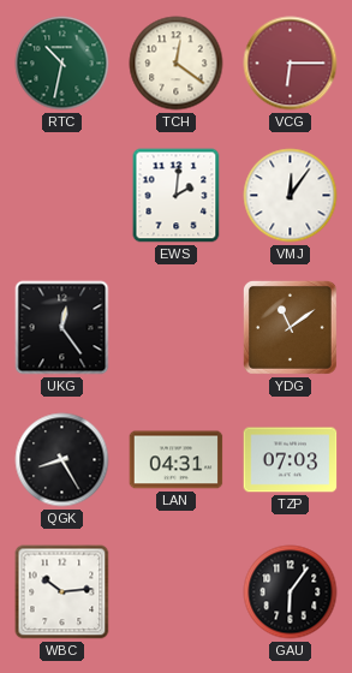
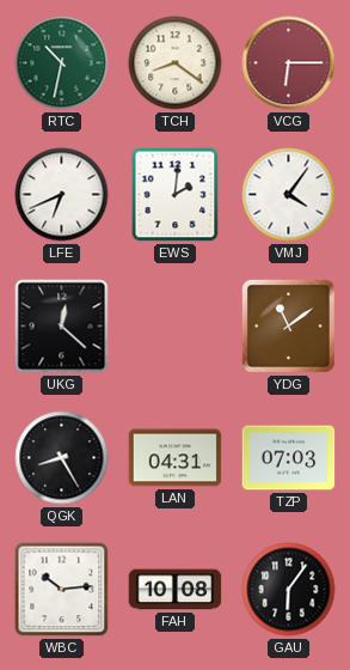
TCH: 12:21 -> 8:21
LFE: none -> 6:41
VMJ: 12:06 -> 4:06
UKG: 12:24 -> 12:22
FAH: none -> 10:08
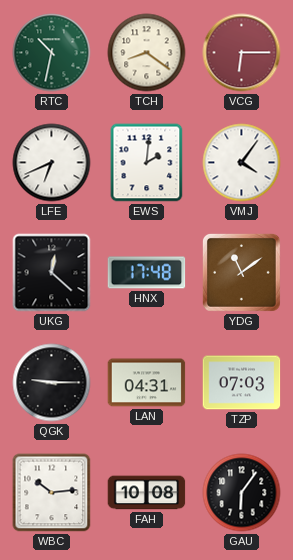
HNX: none -> 17:48
QGK: 8:25 -> 9:15
